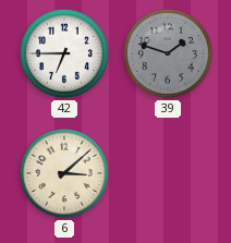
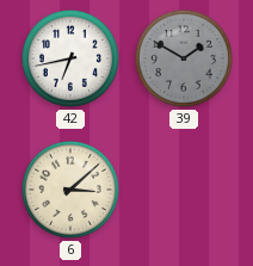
42: 6:45 -> 6:43
39: 1:48 -> 1:50
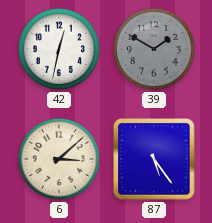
42: 6:43 -> 12:32
87: none -> 5:24
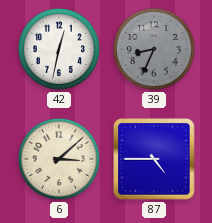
39: 1:50 -> 8:34
87: 5:24 -> 4:45
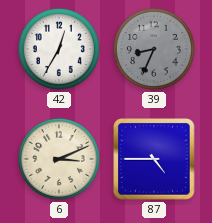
42: 12:32 -> 12:35
6: 3:08 -> 3:11
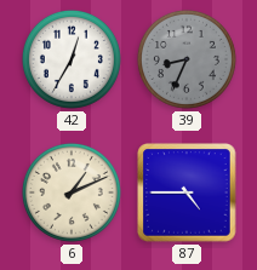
6: 3:11 -> 1:11
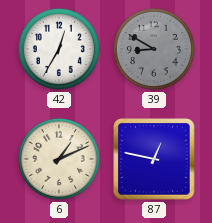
39: 8:34 -> 8:50
87: 4:45 -> 12:47
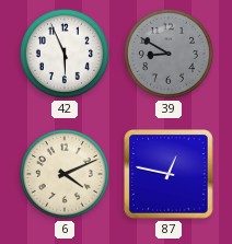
42: 12:35 -> 5:56
6: 1:11 -> 4:11
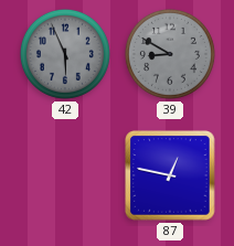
42 dial: white -> grey
6: 4:11 -> none
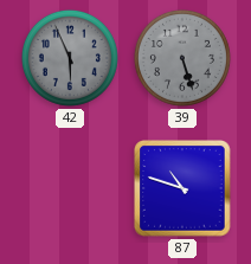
39: 8:50 -> 5:27
87: 12:47 -> 10:48
